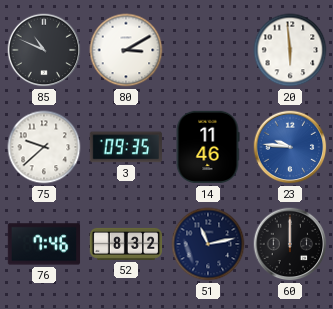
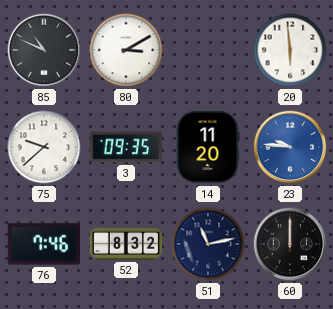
14: 11:46 -> 11:20
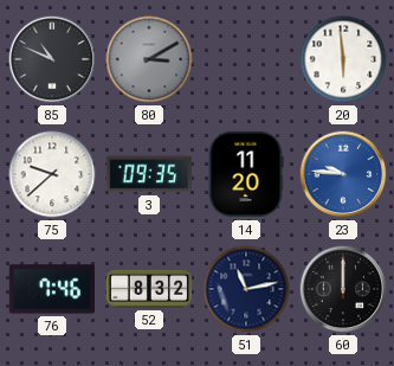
80 dial: white -> grey
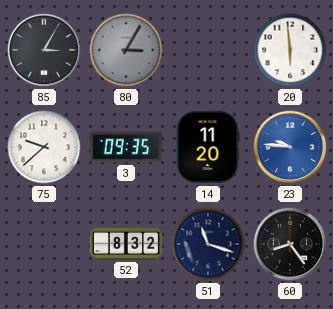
85: 10:49 -> 3:05
80: 3:10 -> 3:05
76: 7:46 -> none
51: 11:13 -> 11:18
60: 12:00 -> 8:24
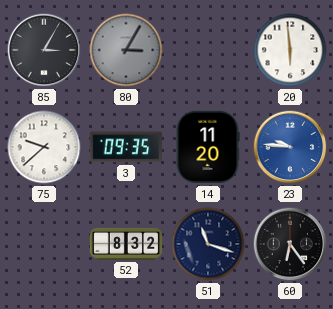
60: 8:24 -> 6:24
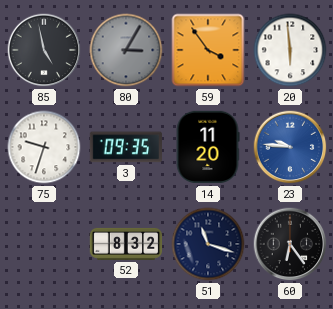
85: 3:05 -> 4:58
59: none -> 3:54
75: 9:38 -> 9:33
